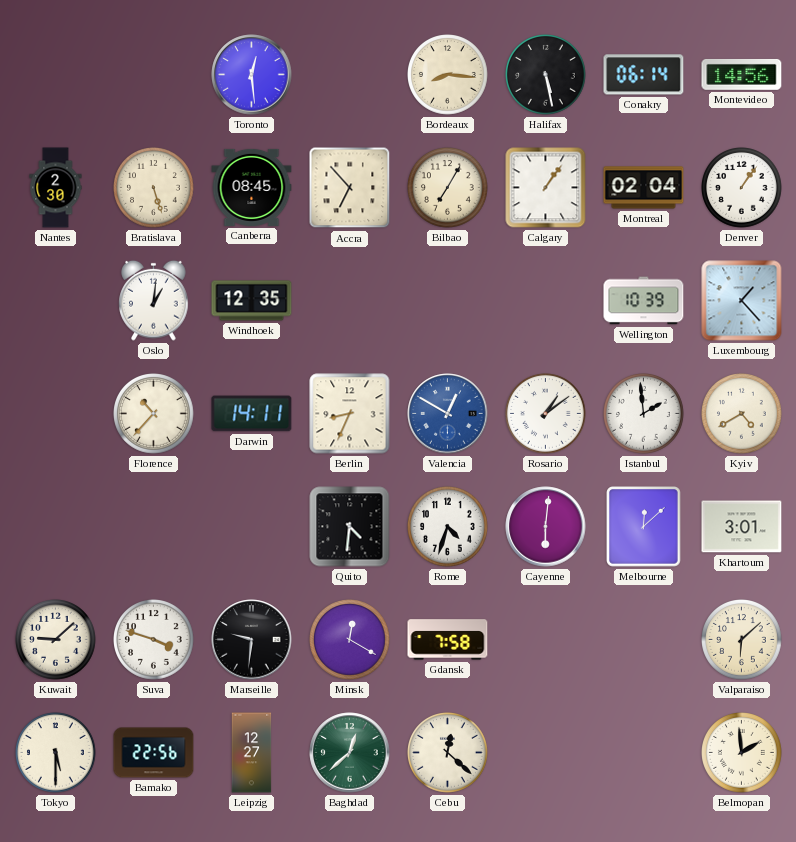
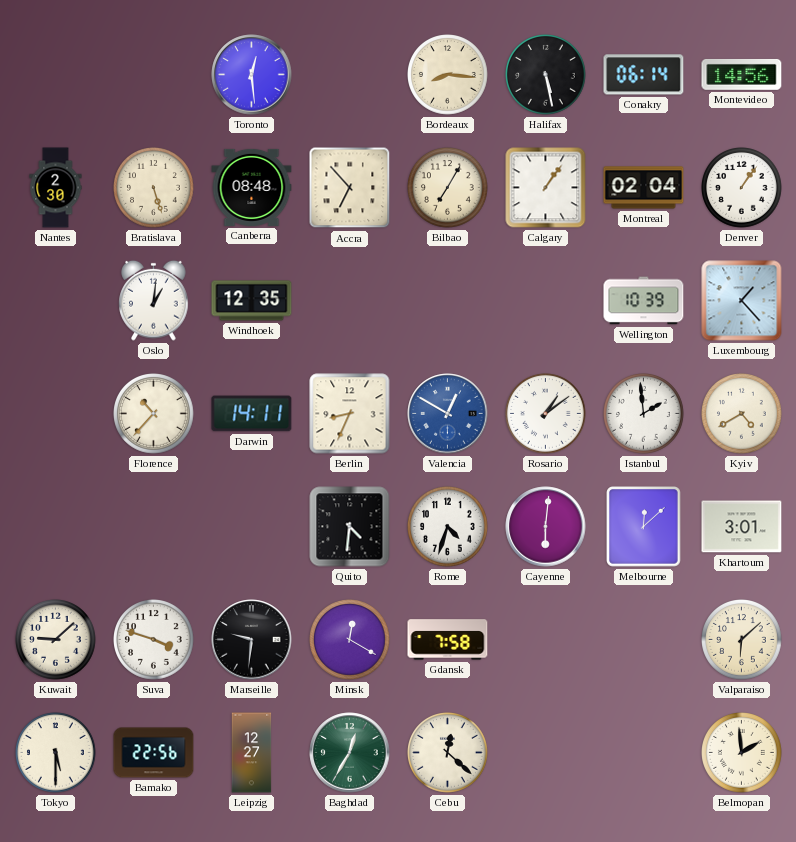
Canberra: 08:45 -> 08:48
Baghdad: 12:38 -> 12:35
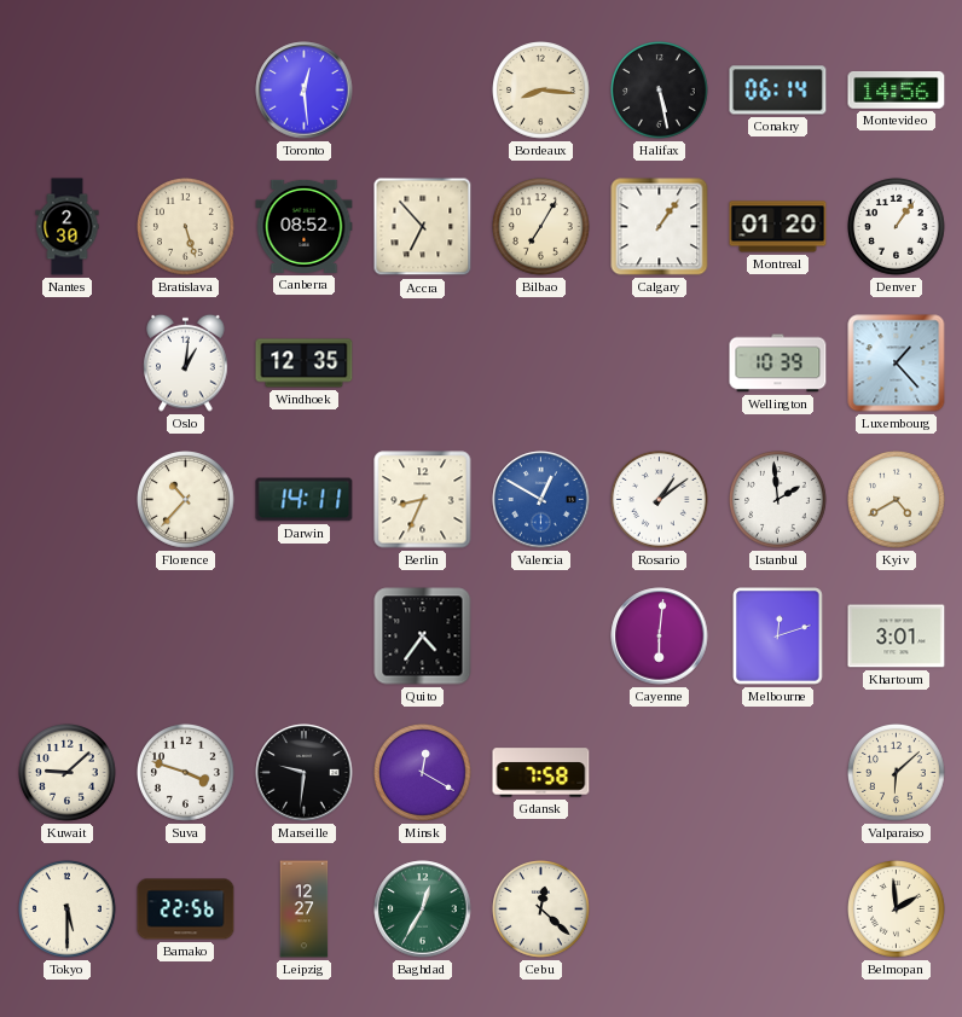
Canberra: 08:48 -> 08:52
Montreal: 02:04 -> 01:20
Quito: 4:31 -> 4:36
Rome: 4:33 -> none
Melbourne: 12:08 -> 12:12
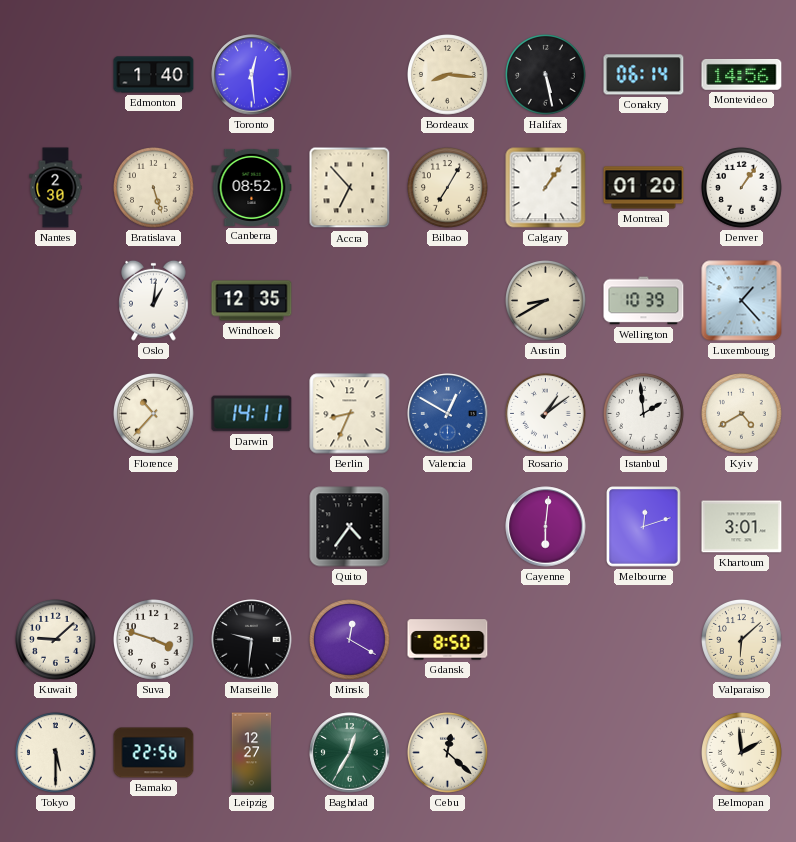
Edmonton: none -> 1:40
Austin: none -> 8:40
Gdansk: 7:58 -> 8:50
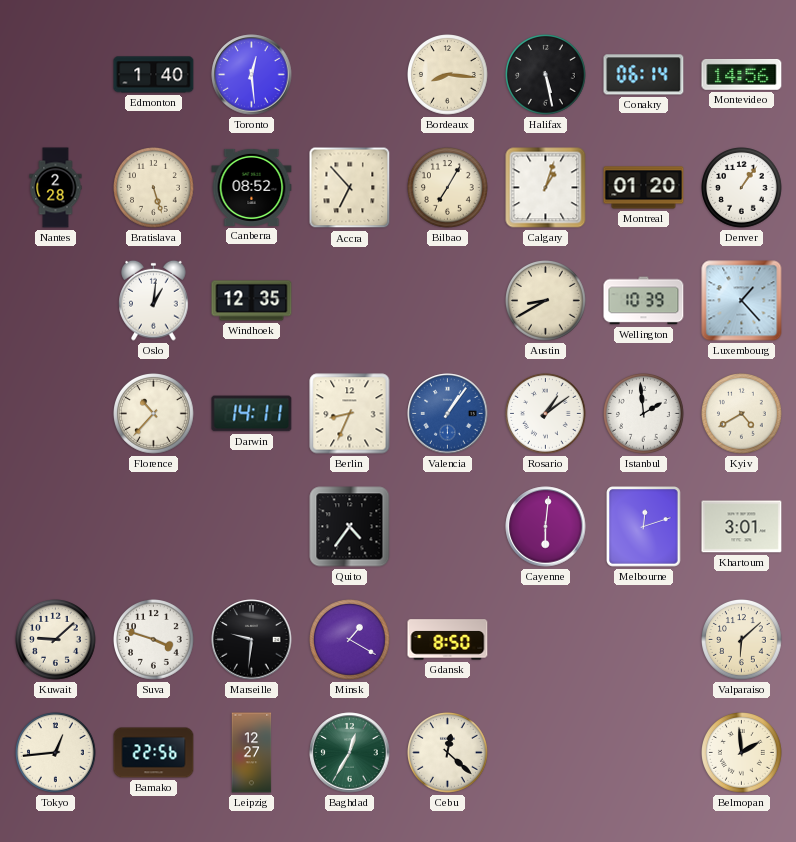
Nantes: 2:30 -> 2:28
Calgary: 1:06 -> 1:03
Valencia: 12:50 -> 1:06
Minsk: 12:20 -> 1:20
Tokyo: 5:30 -> 12:44
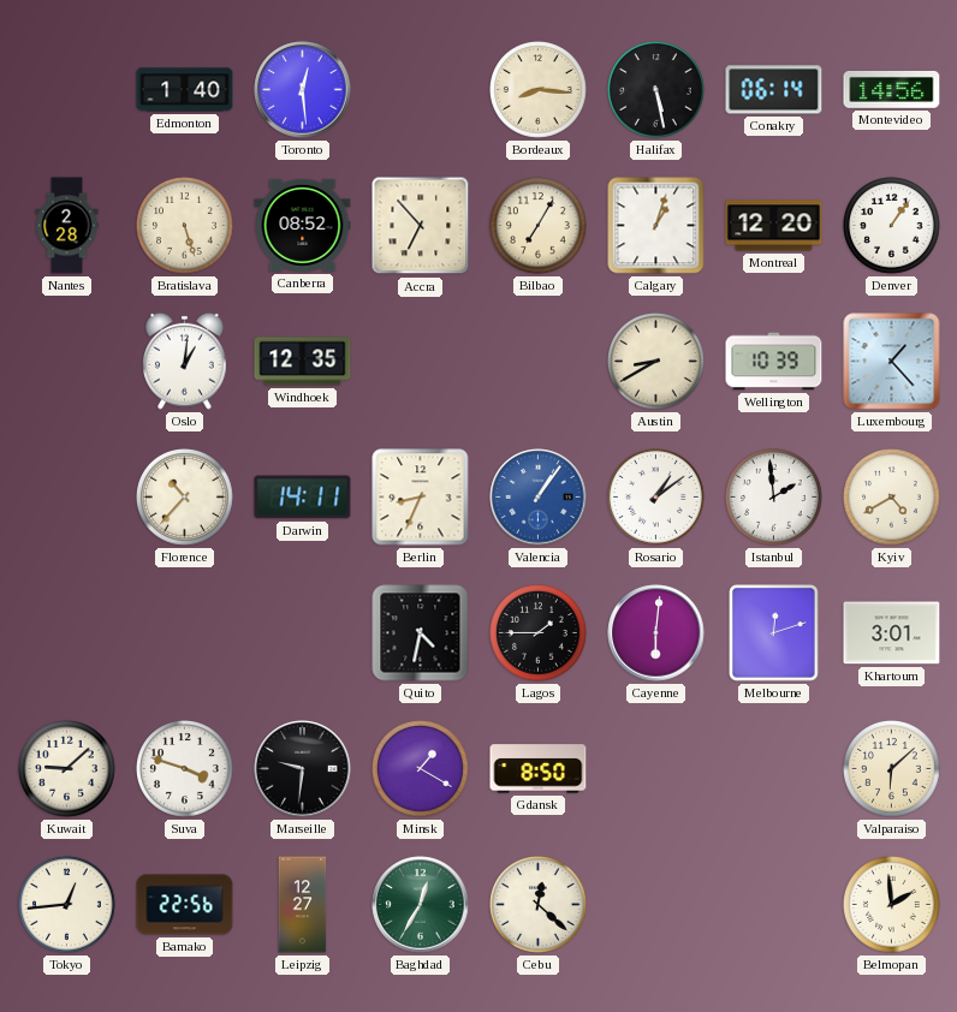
Montreal: 01:20 -> 12:20
Quito: 4:36 -> 4:32
Lagos: none -> 1:45
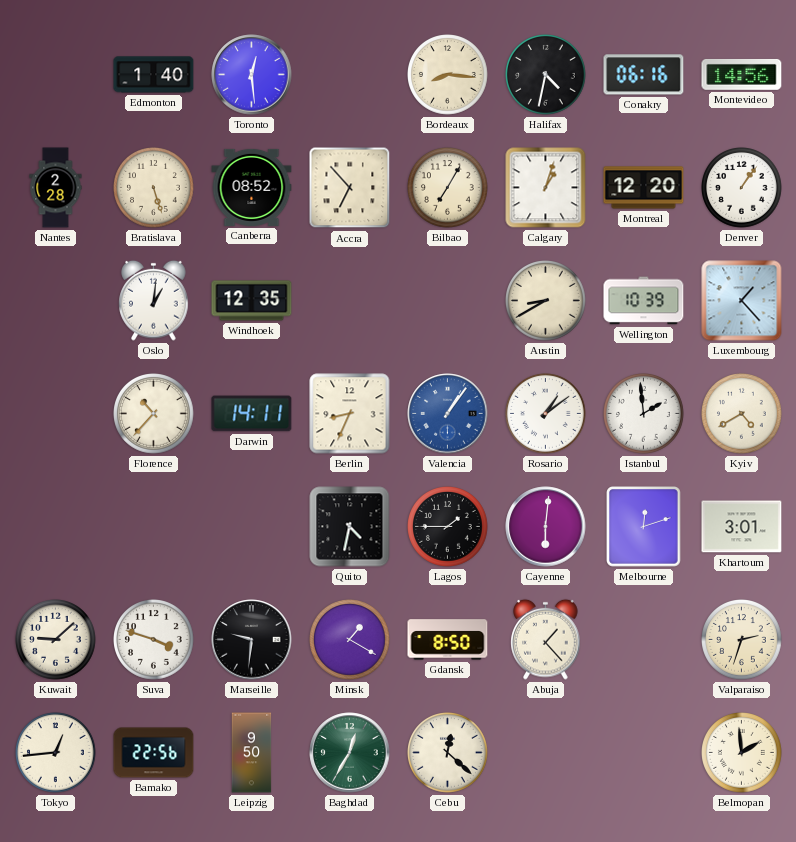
Halifax: 5:28 -> 4:32
Conakry: 06:14 -> 06:16
Abuja: none -> 1:23
Valparaiso: 6:08 -> 2:33
Leipzig: 12:27 -> 9:50
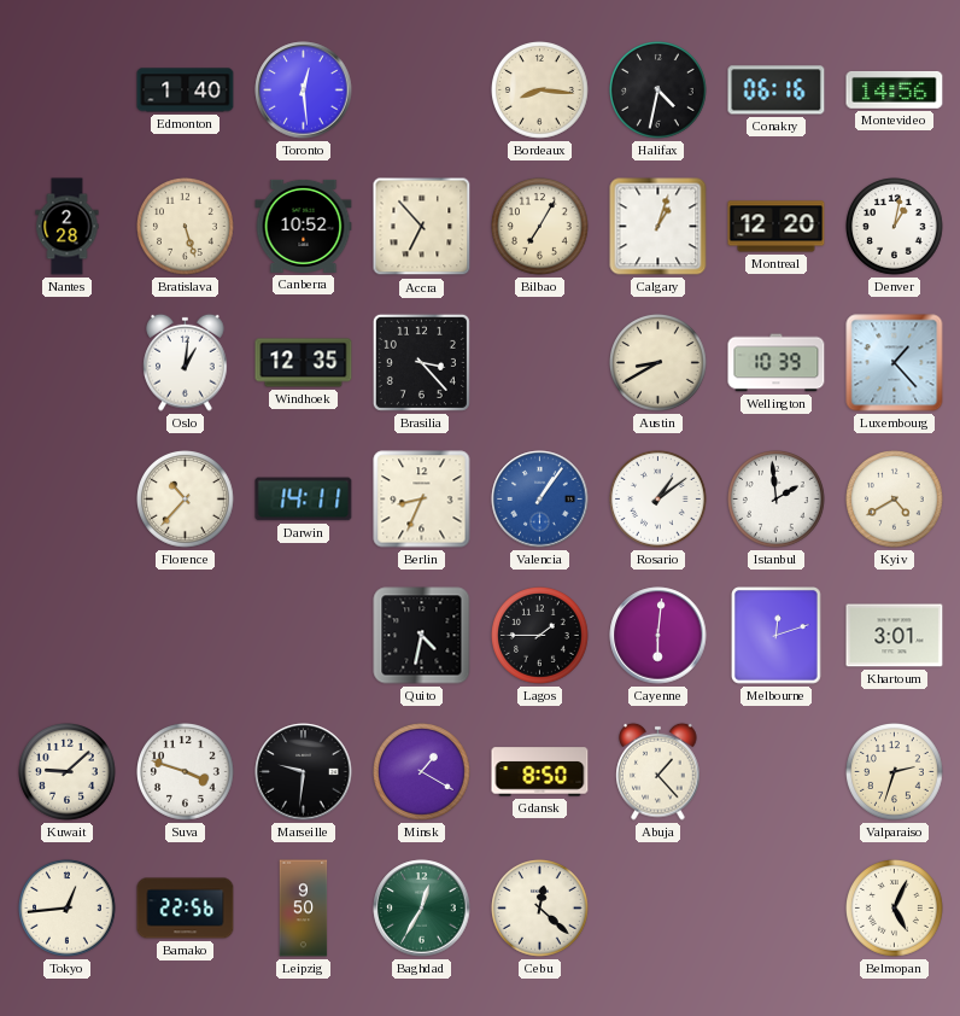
Canberra: 08:52 -> 10:52
Denver: 1:06 -> 1:02
Brasilia: none -> 3:23
Belmopan: 1:59 -> 5:04
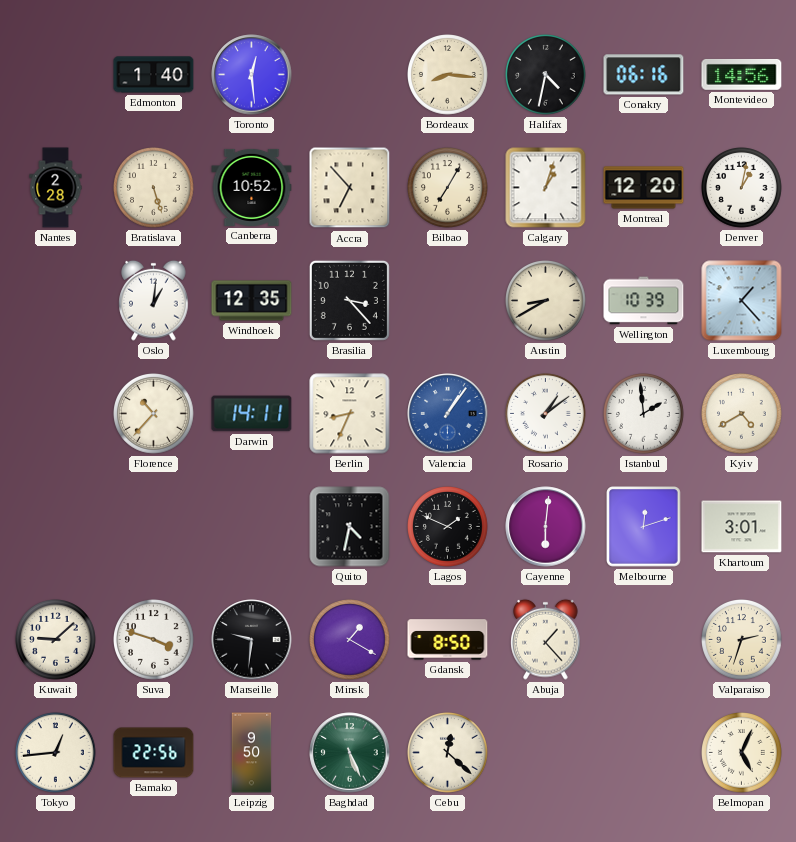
Lagos: 1:45 -> 1:49
Baghdad: 12:35 -> 5:26
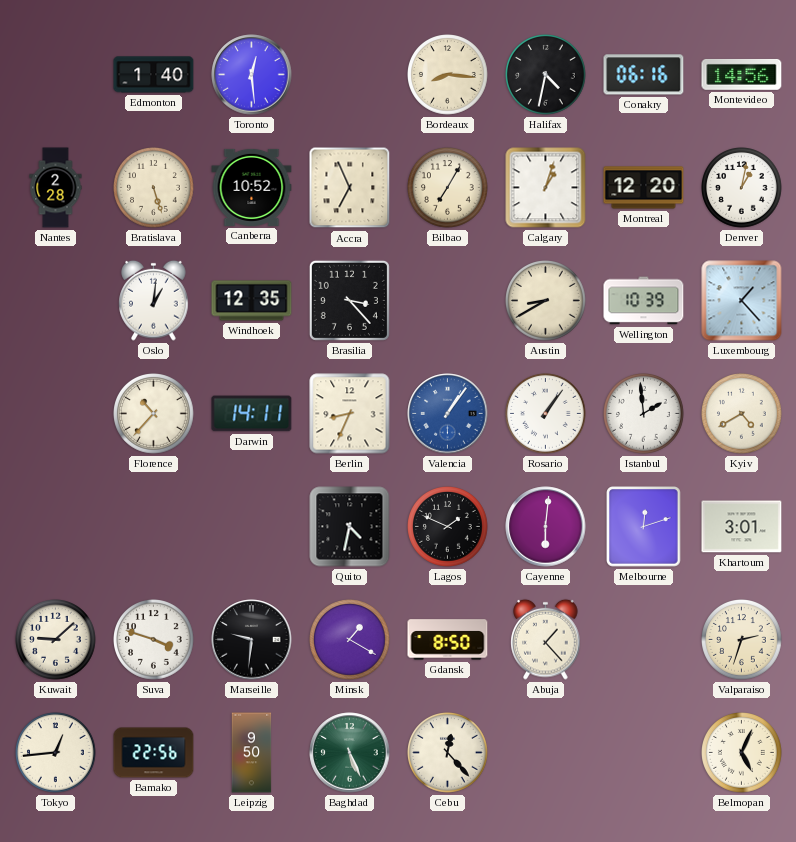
Accra: 6:53 -> 6:56
Rosario: 1:09 -> 1:06
Cebu: 12:22 -> 12:23
